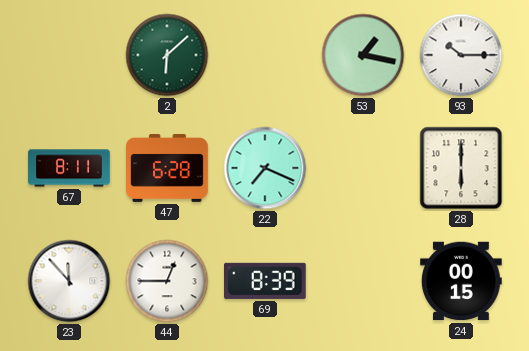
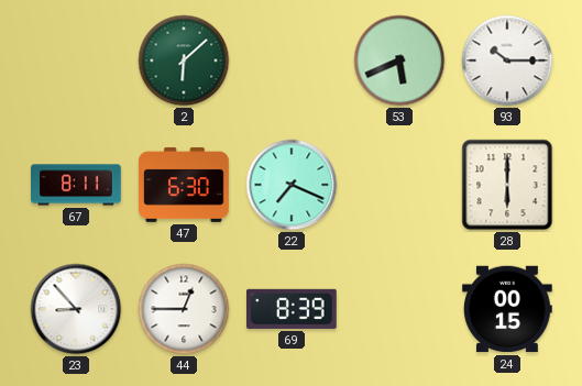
53: 1:17 -> 5:41
47: 6:28 -> 6:30
23: 11:53 -> 8:53
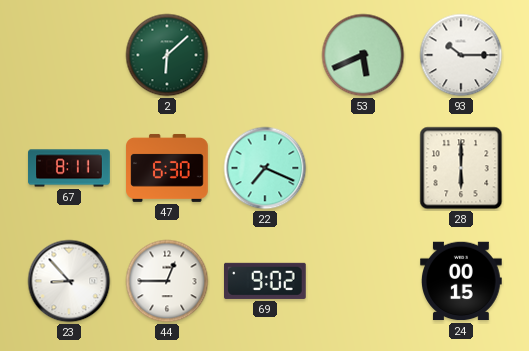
69: 8:39 -> 9:02
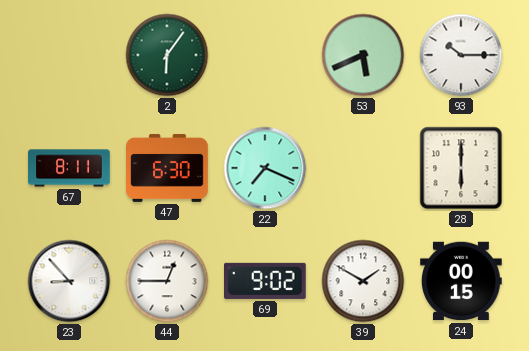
2: 6:08 -> 6:06
39: none -> 1:50
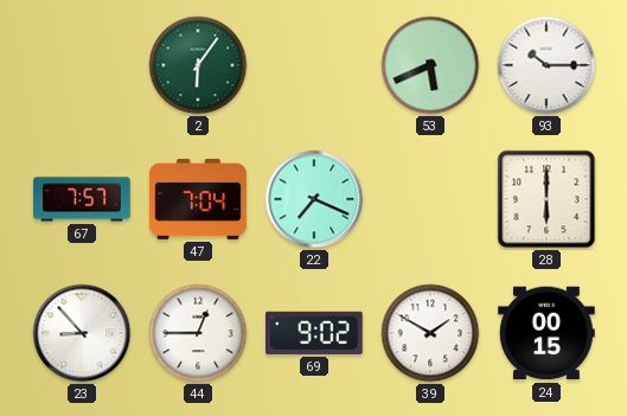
67: 8:11 -> 7:57
47: 6:30 -> 7:04
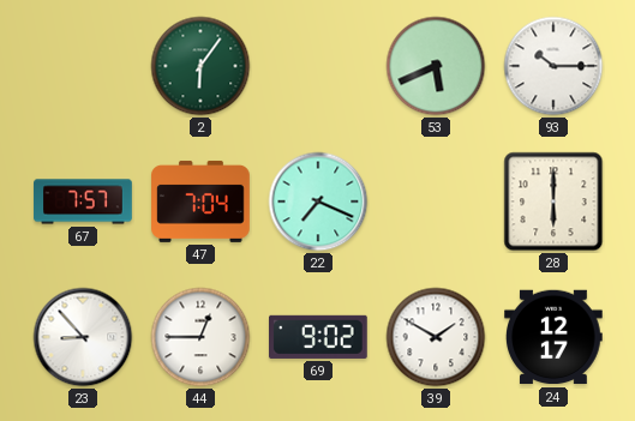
24: 00:15 -> 12:17
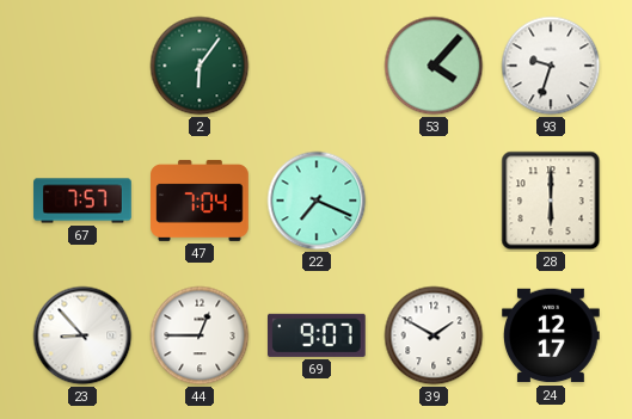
53: 5:41 -> 4:07
93: 10:15 -> 9:33
69: 9:02 -> 9:07
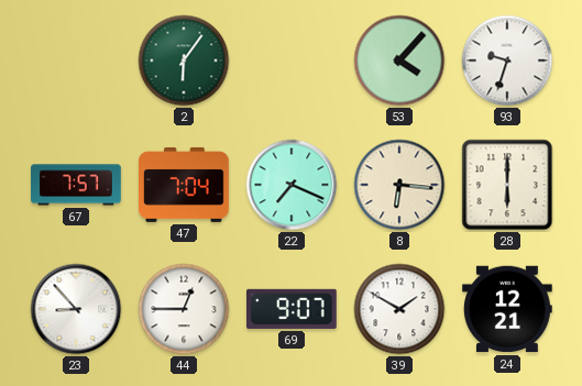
8: none -> 6:16
24: 12:17 -> 12:21
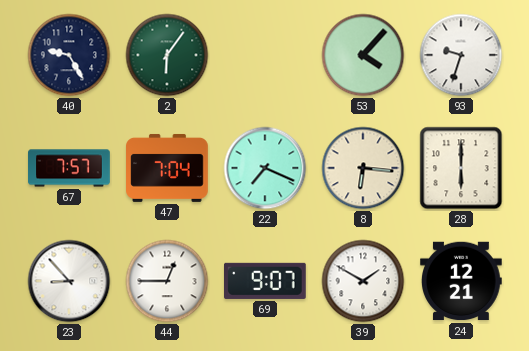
40: none -> 9:25
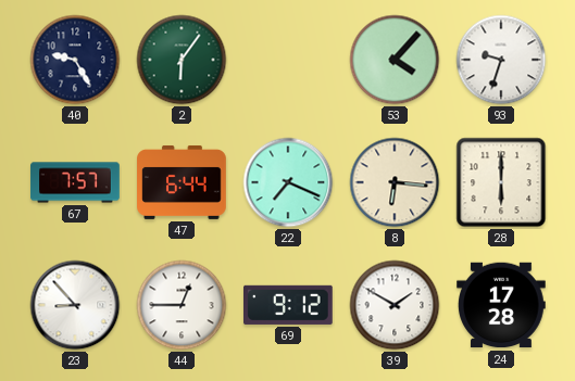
47: 7:04 -> 6:44
69: 9:07 -> 9:12
24: 12:21 -> 17:28
